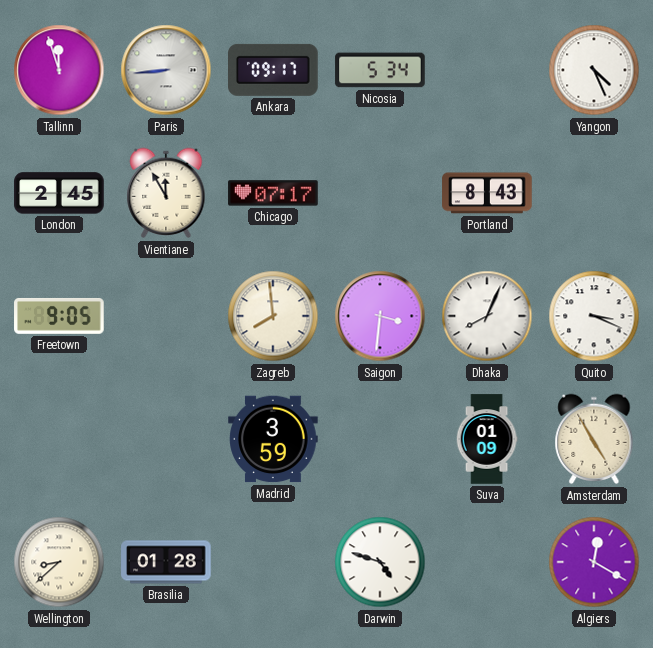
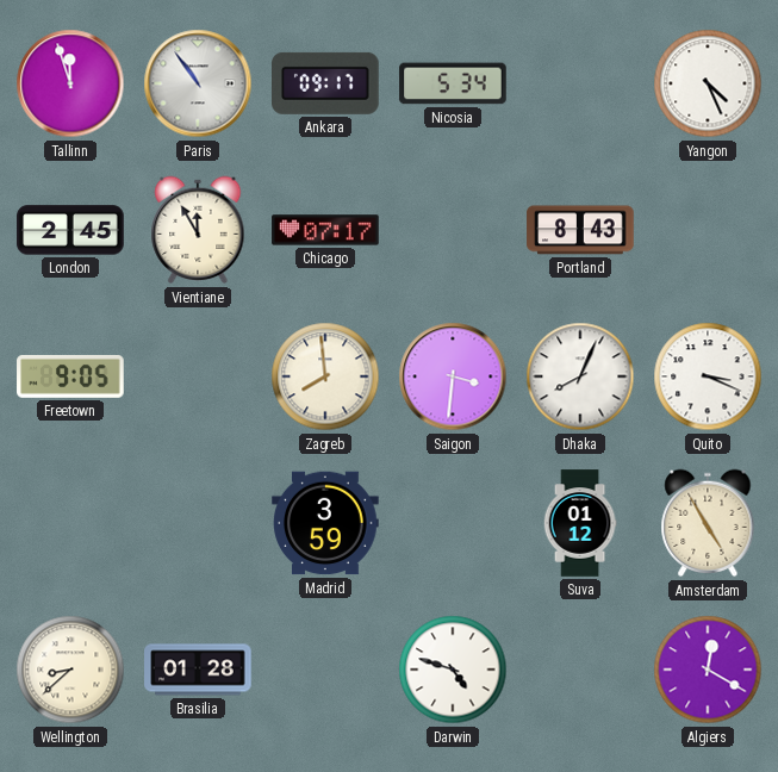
Paris: 8:44 -> 10:54
Suva: 01:09 -> 01:12
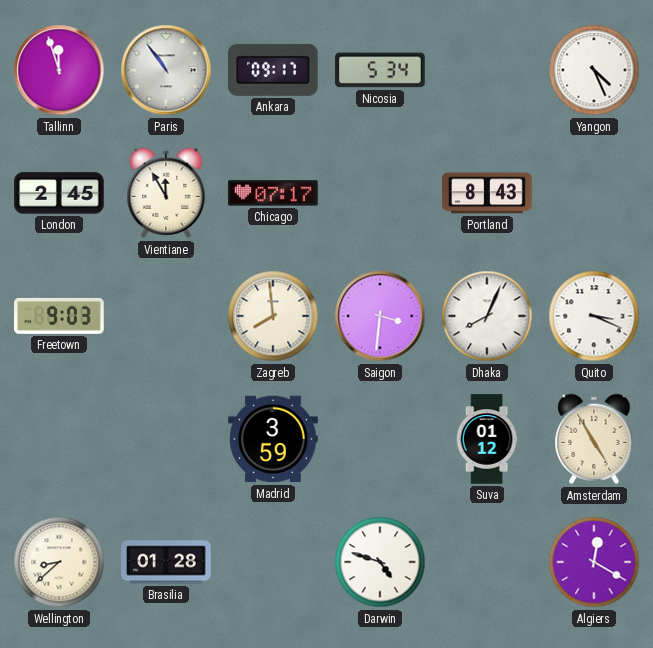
Freetown: 9:05 -> 9:03
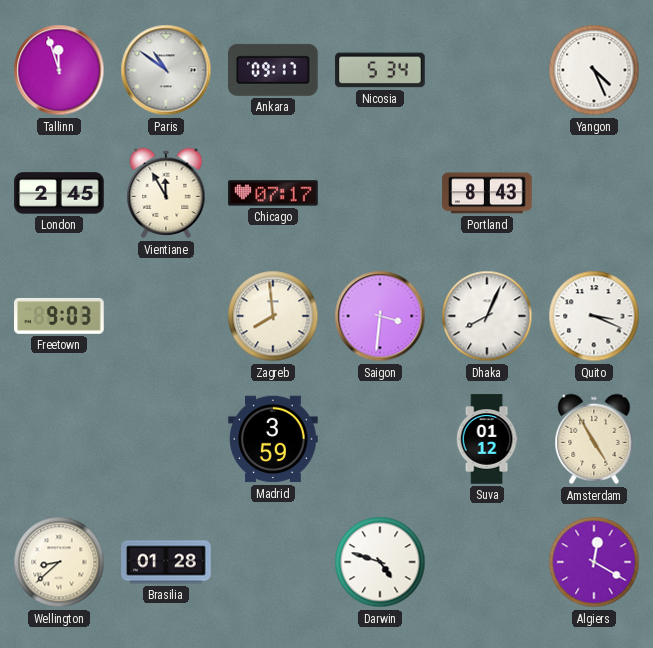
Paris: 10:54 -> 10:51
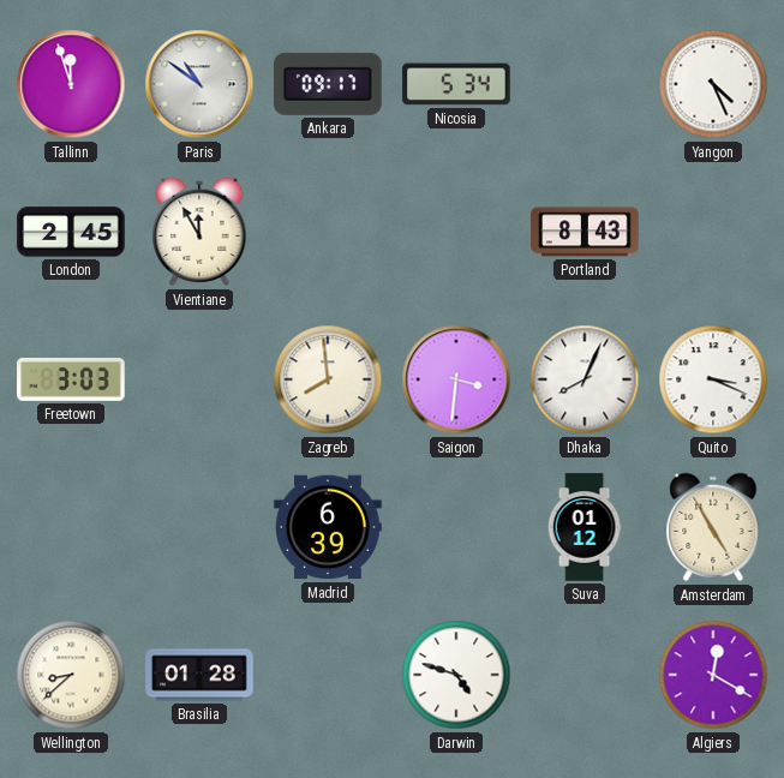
Chicago: 07:17 -> none
Freetown: 9:03 -> 3:03
Madrid: 3:59 -> 6:39
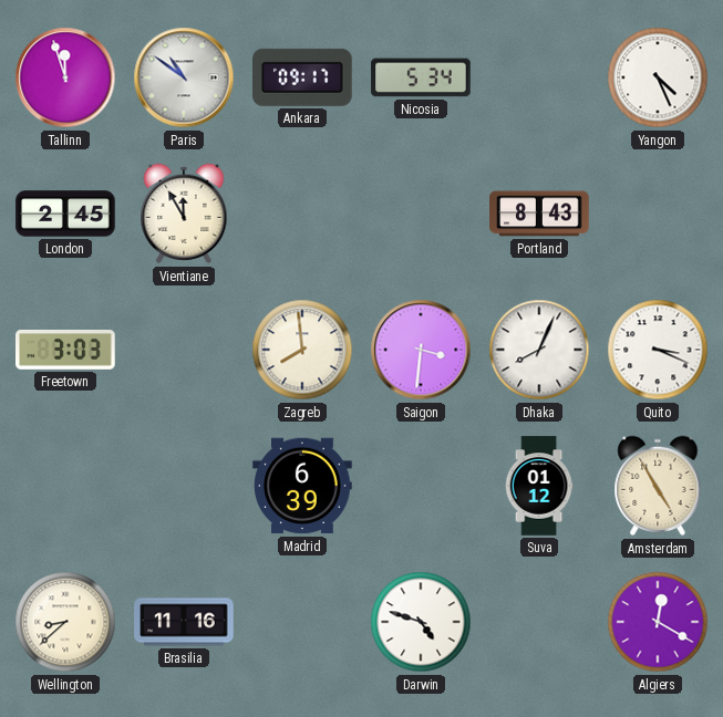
Brasilia: 01:28 -> 11:16
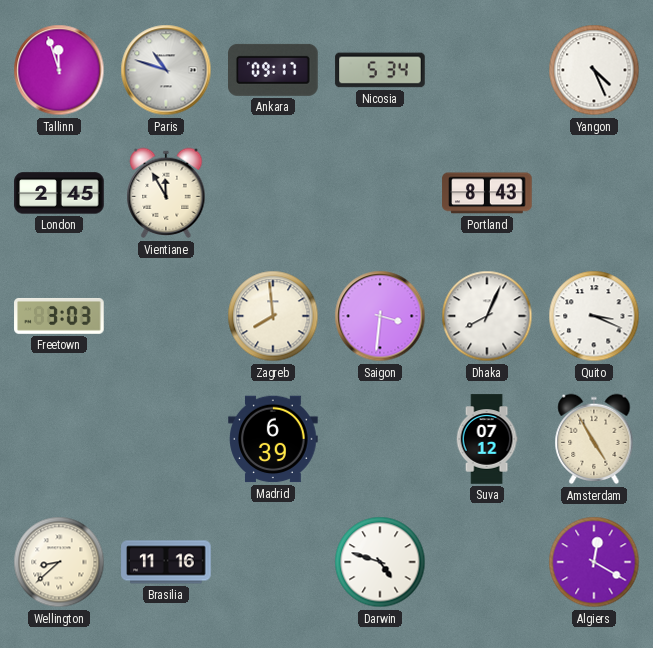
Paris: 10:51 -> 10:48
Suva: 01:12 -> 07:12
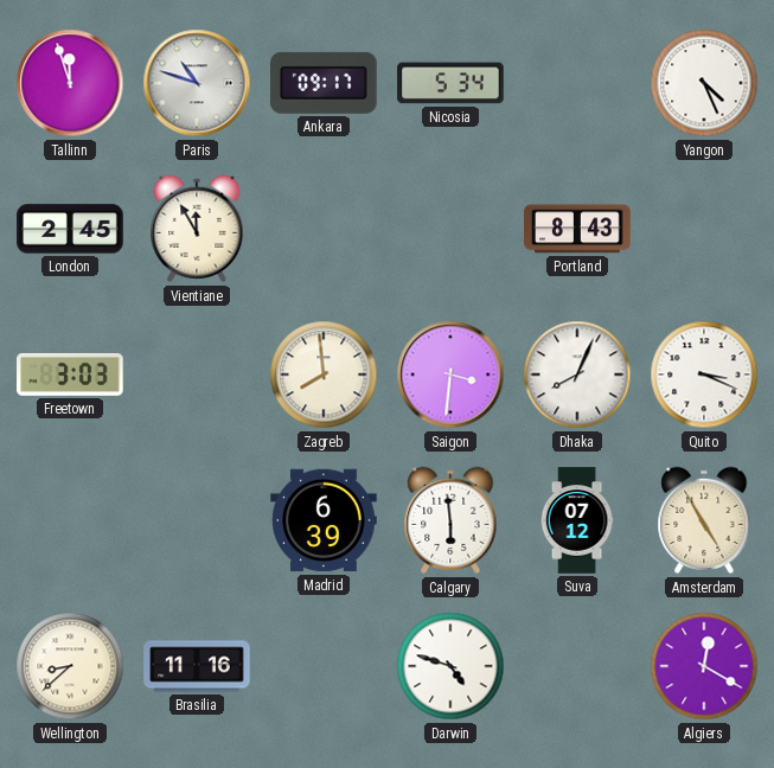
Calgary: none -> 5:59
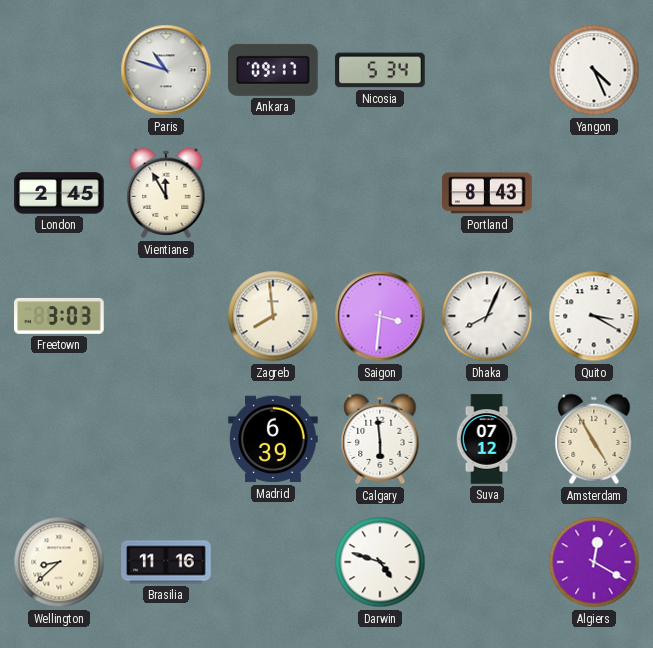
Tallinn: 11:57 -> none
Quito: 3:19 -> 3:20
